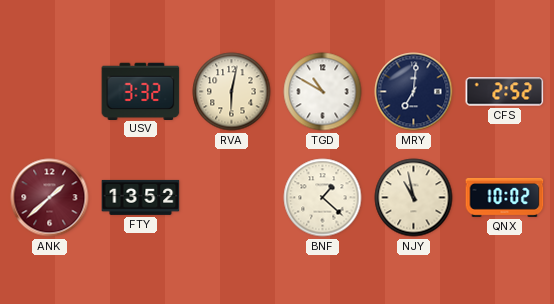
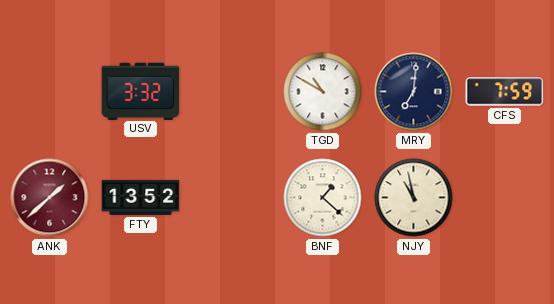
RVA: 6:02 -> none
CFS: 2:52 -> 7:59
QNX: 10:02 -> none
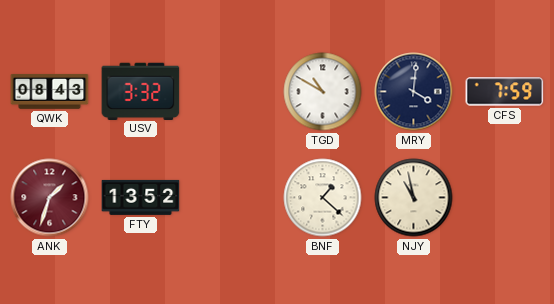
QWK: none -> 08:43
MRY: 7:01 -> 4:01
ANK: 1:38 -> 1:33
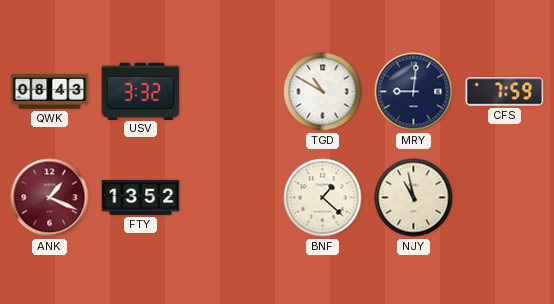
MRY: 4:01 -> 9:01
ANK: 1:33 -> 1:19
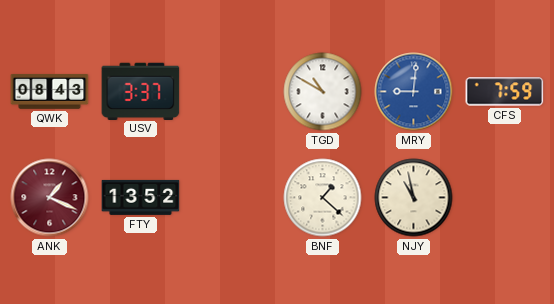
USV: 3:32 -> 3:37
MRY dial: navy -> blue
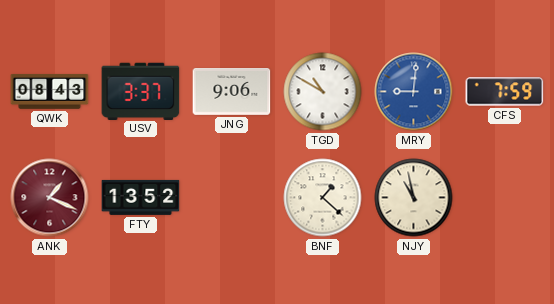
JNG: none -> 9:06
